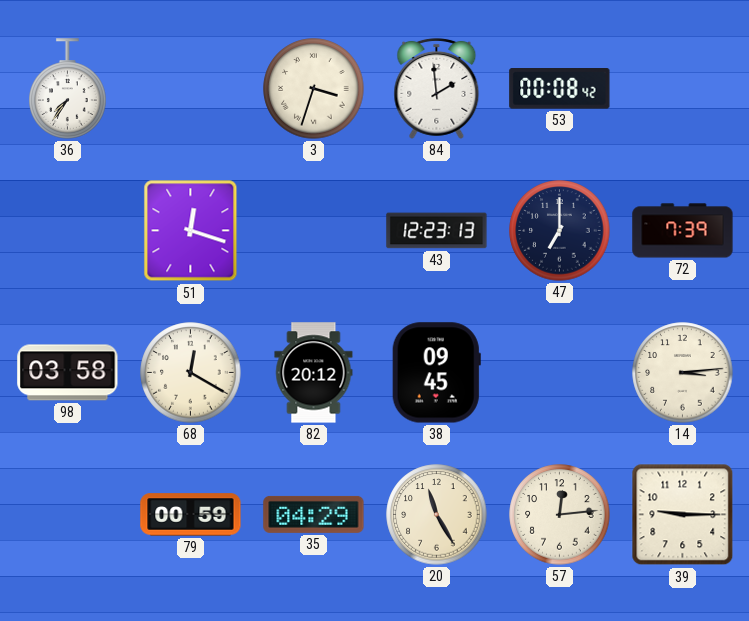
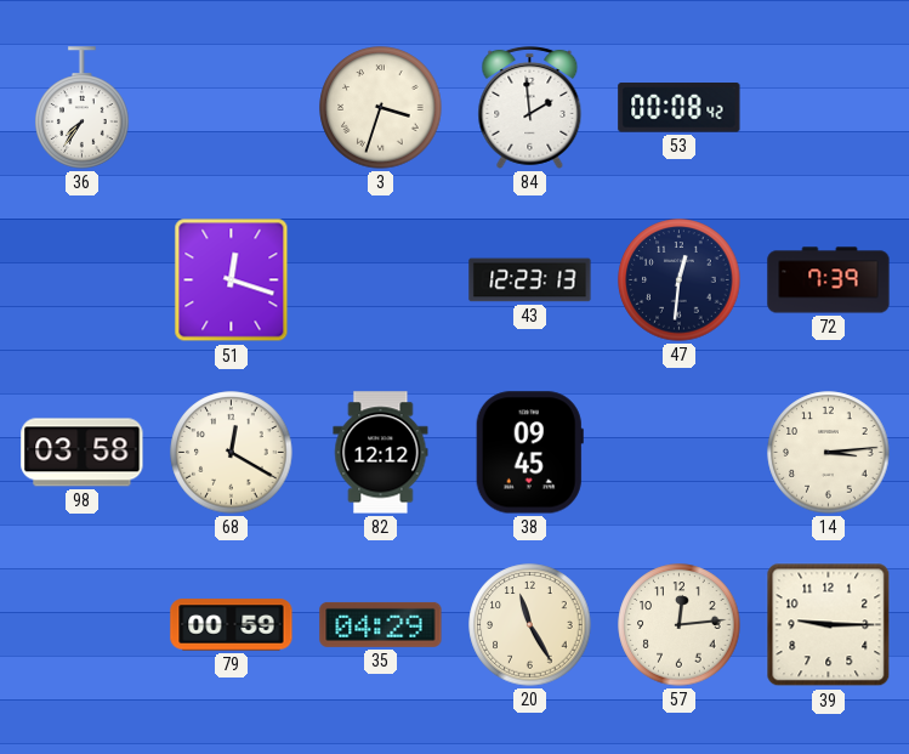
47: 7:00 -> 12:31
82: 20:12 -> 12:12
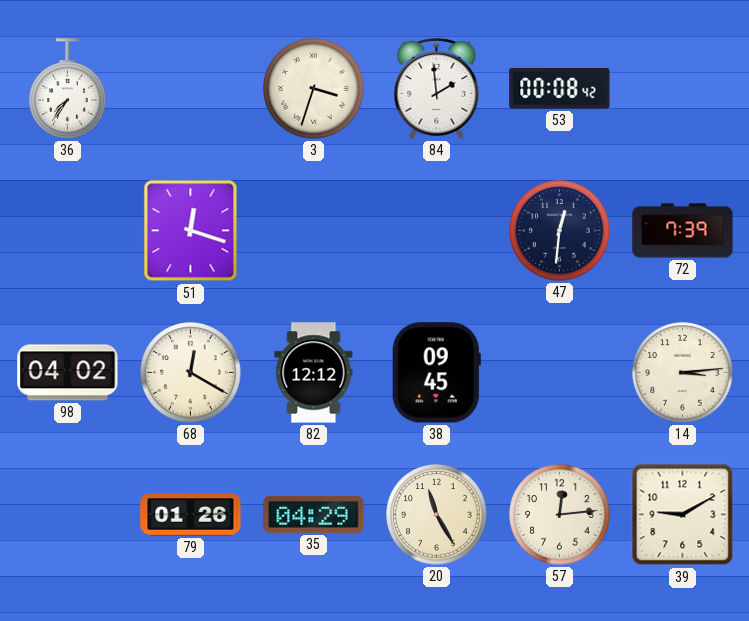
43: 12:23 -> none
98: 03:58 -> 04:02
79: 00:59 -> 01:26
39: 9:15 -> 9:10
